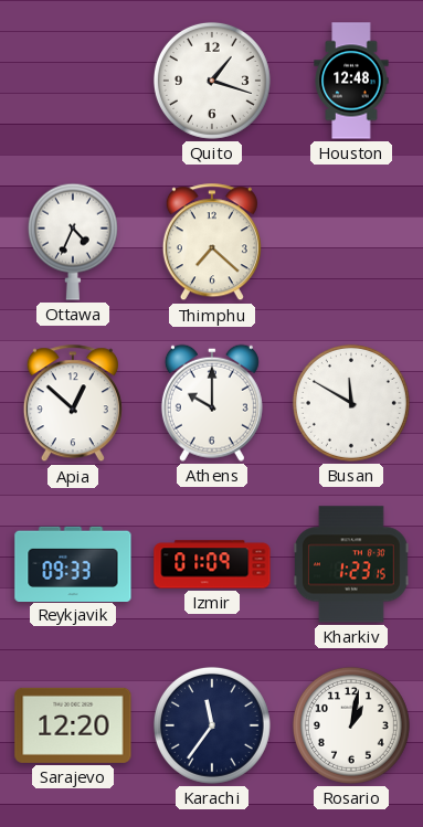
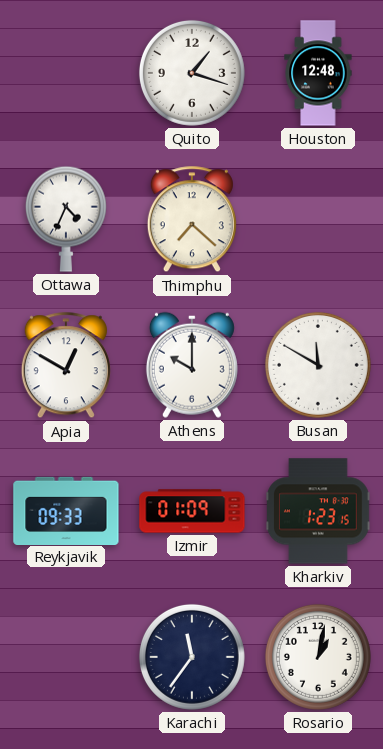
Apia: 12:52 -> 12:50
Sarajevo: 12:20 -> none
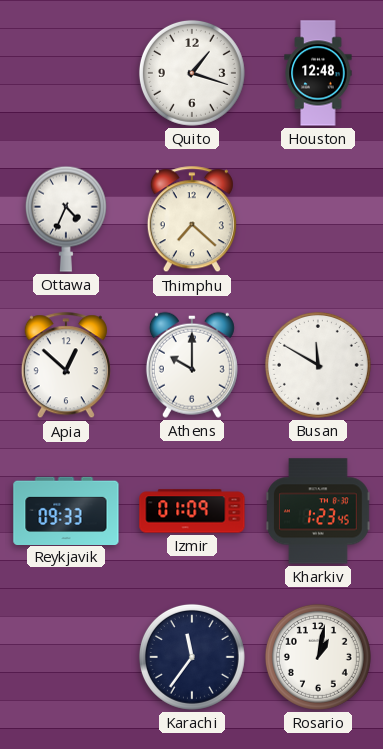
Apia: 12:50 -> 12:52
Kharkiv: 1:23:15 -> 1:23:45
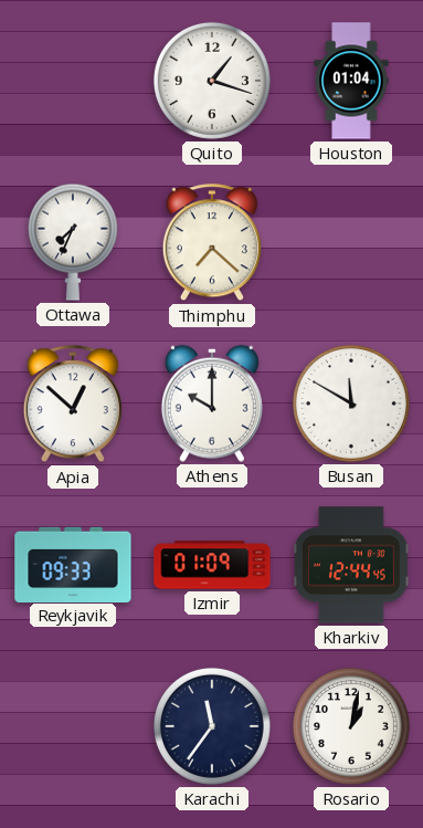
Houston: 12:48 -> 01:04
Ottawa: 4:34 -> 7:34
Kharkiv: 1:23 -> 12:44
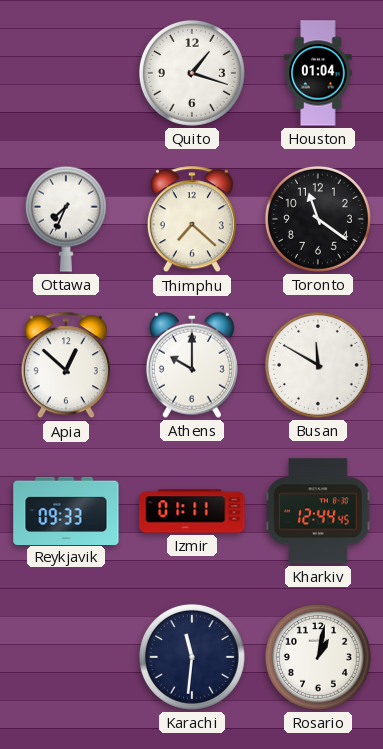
Toronto: none -> 11:21
Izmir: 01:09 -> 01:11
Karachi: 11:36 -> 11:31
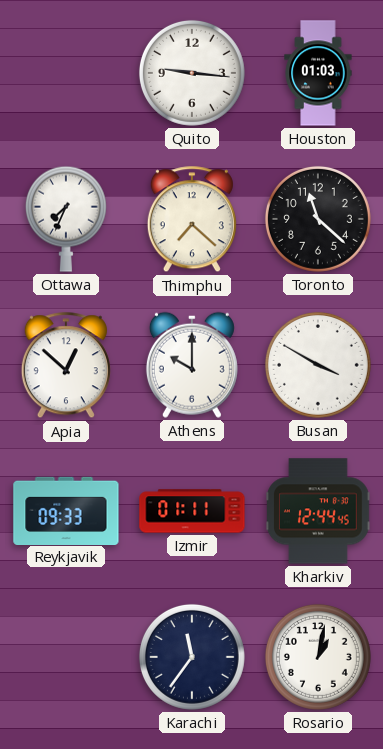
Quito: 1:18 -> 9:16
Houston: 01:04 -> 01:03
Toronto: 11:21 -> 11:22
Busan: 11:50 -> 3:50
Karachi: 11:31 -> 11:36
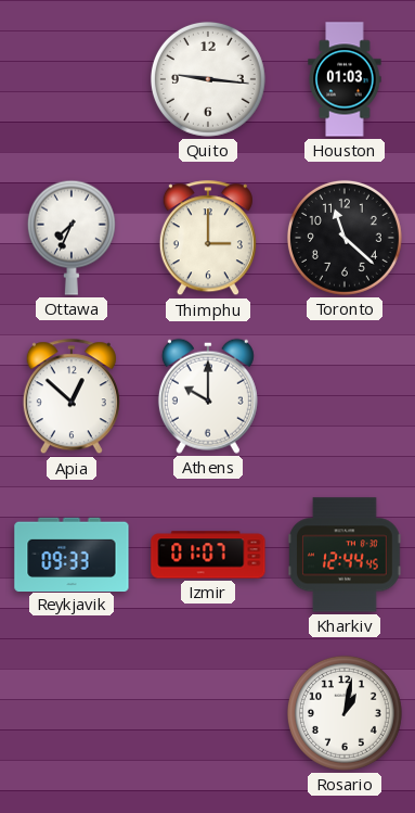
Thimphu: 7:22 -> 3:00
Busan: 3:50 -> none
Izmir: 01:11 -> 01:07
Karachi: 11:36 -> none
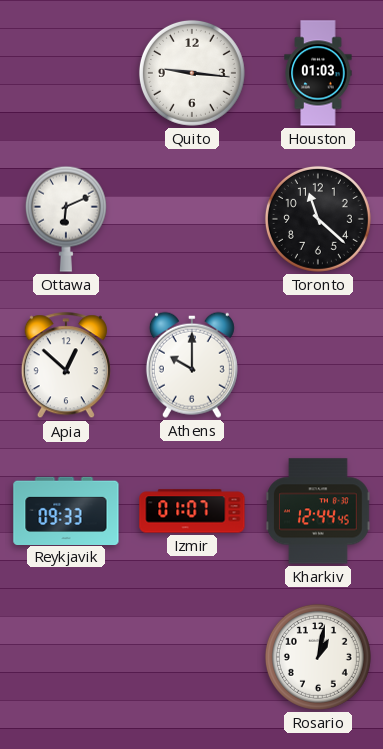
Ottawa: 7:34 -> 6:11
Thimphu: 3:00 -> none
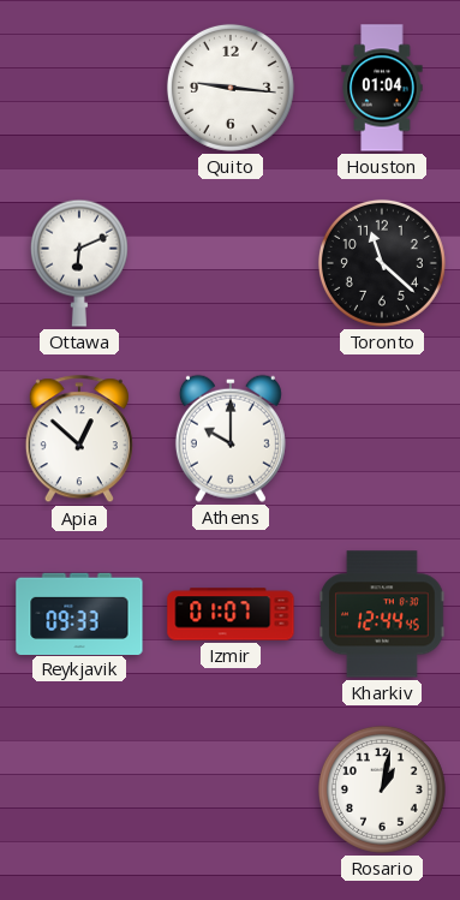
Houston: 01:03 -> 01:04
